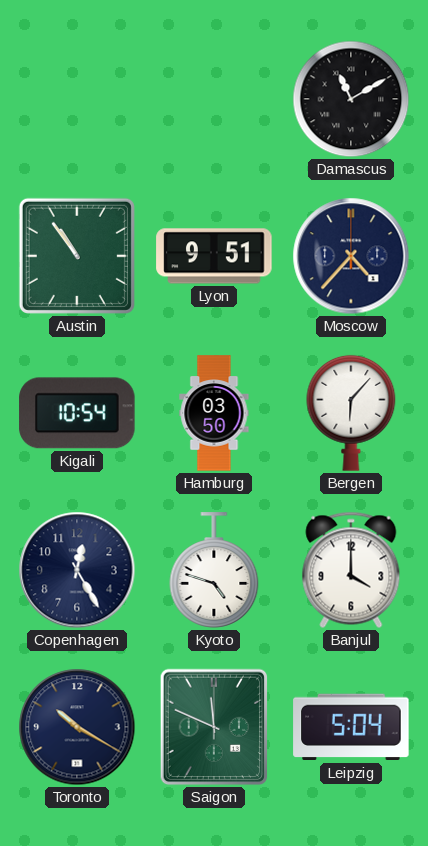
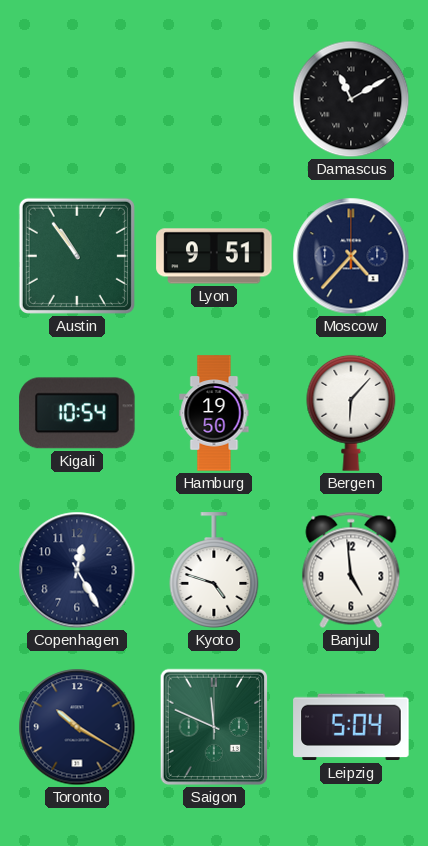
Hamburg: 03:50 -> 19:50
Banjul: 4:00 -> 4:59
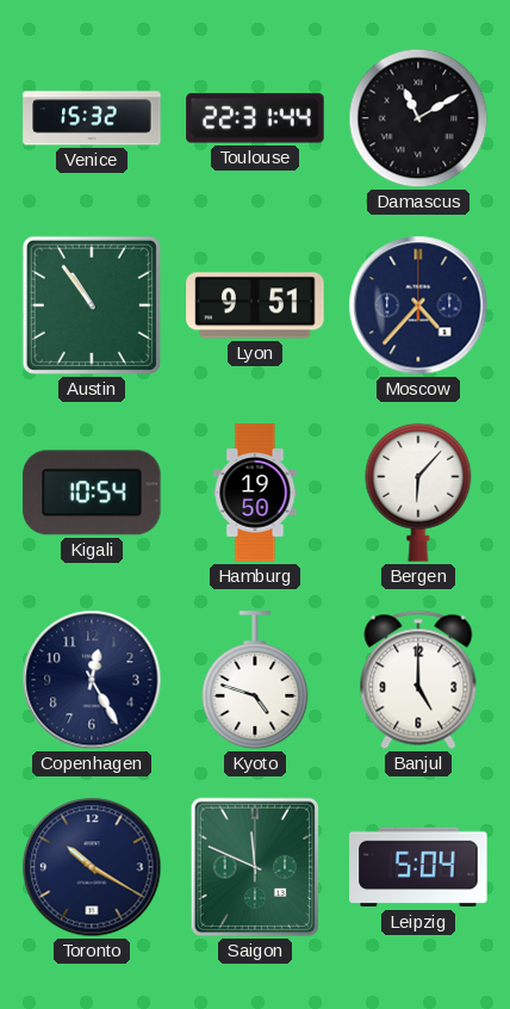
Venice: none -> 15:32
Toulouse: none -> 22:31
Banjul: 4:59 -> 5:00
